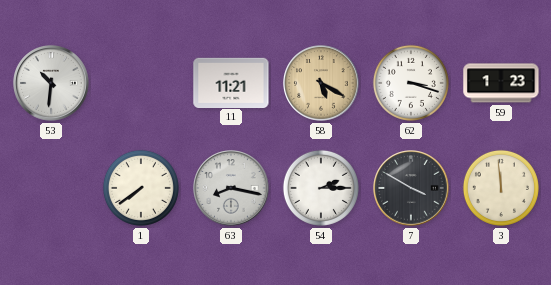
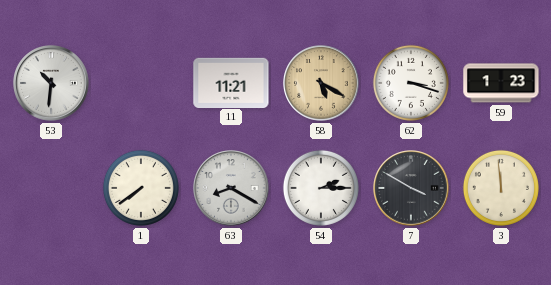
63: 8:17 -> 8:20
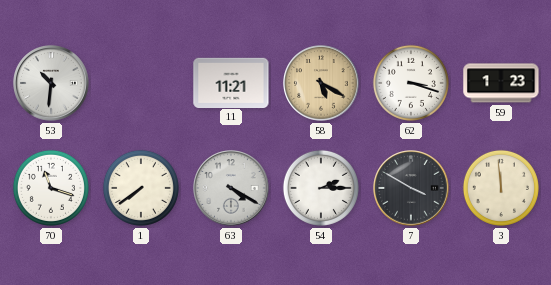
70: none -> 11:18
63: 8:20 -> 4:20
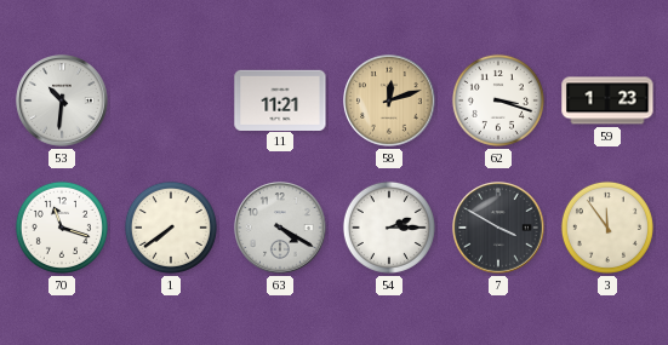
58: 5:20 -> 12:12
3: 11:59 -> 11:54
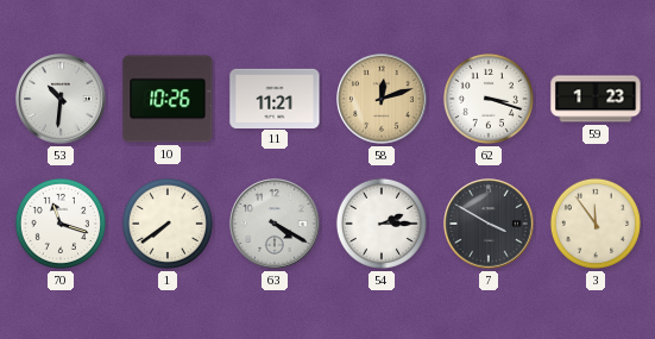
10: none -> 10:26
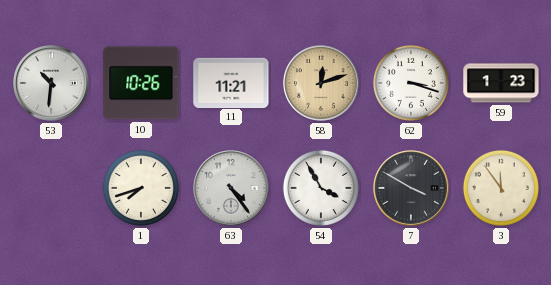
70: 11:18 -> none
1: 7:39 -> 7:42
63: 4:20 -> 4:24
54: 2:15 -> 3:55
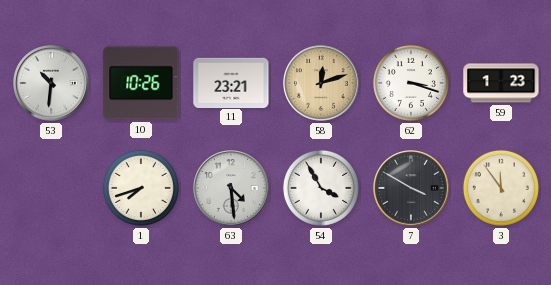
11: 11:21 -> 23:21
63: 4:24 -> 4:29
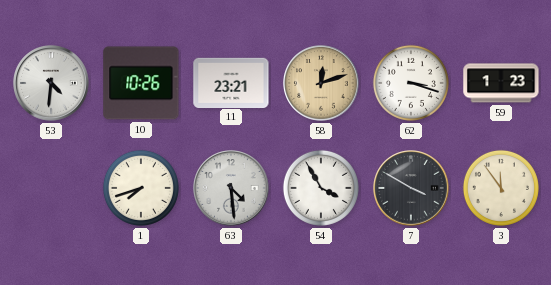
53: 10:31 -> 4:31
